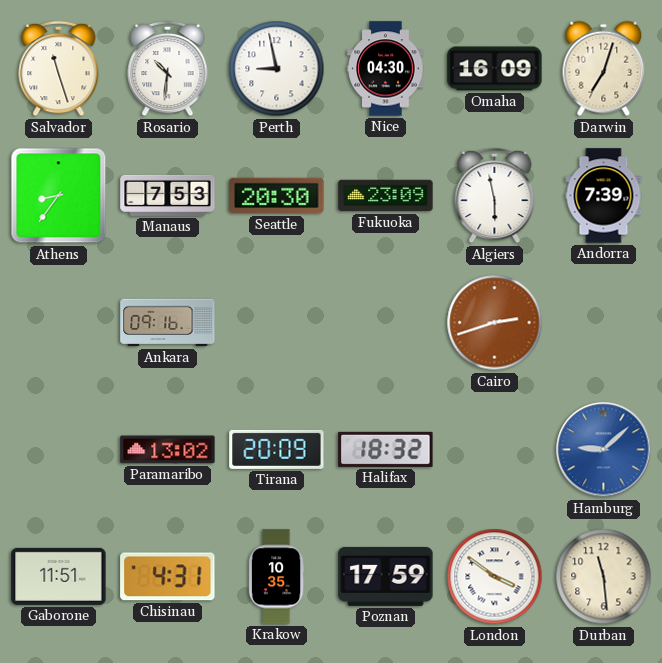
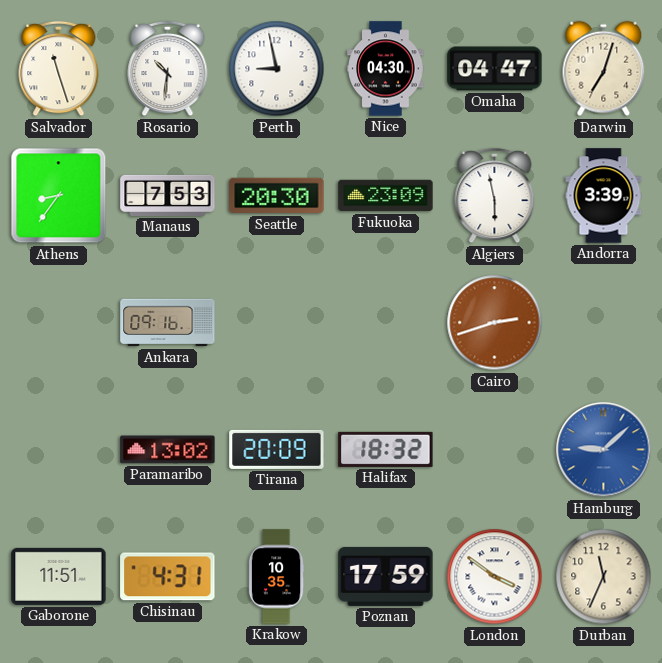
Omaha: 16:09 -> 04:47
Andorra: 7:39 -> 3:39
Durban: 11:29 -> 11:34
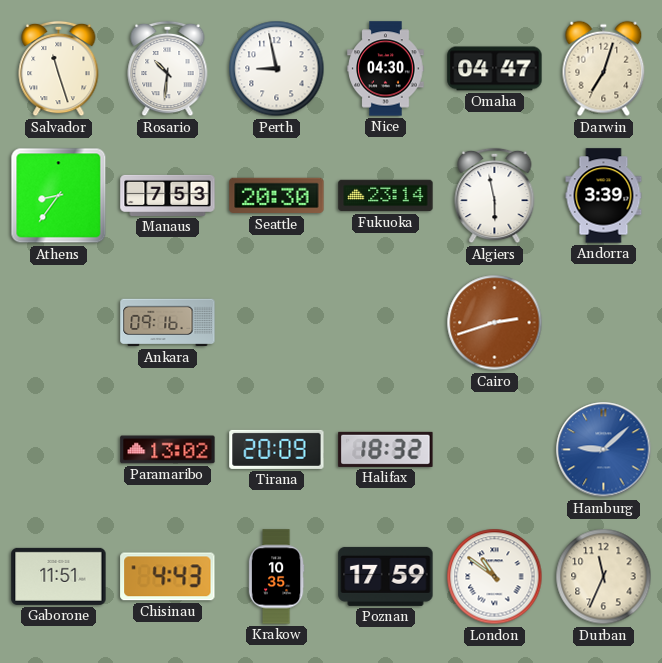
Fukuoka: 23:09 -> 23:14
Chisinau: 4:31 -> 4:43
London: 3:51 -> 10:51
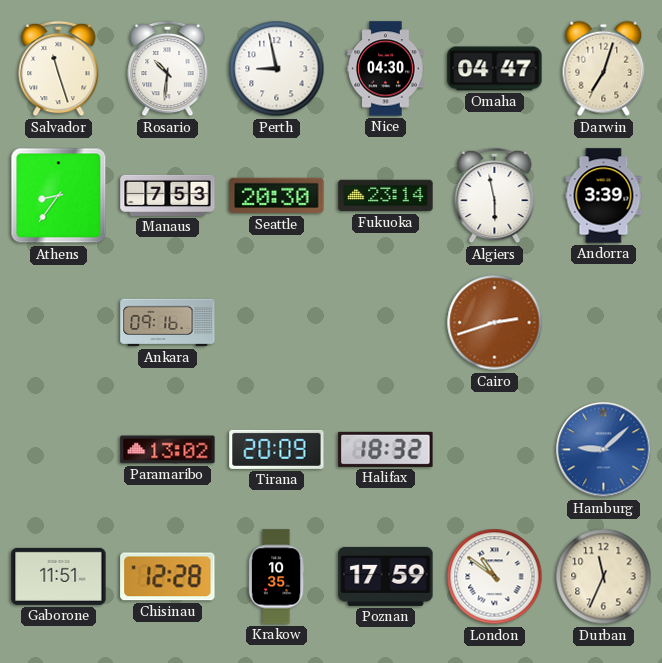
Chisinau: 4:43 -> 12:28
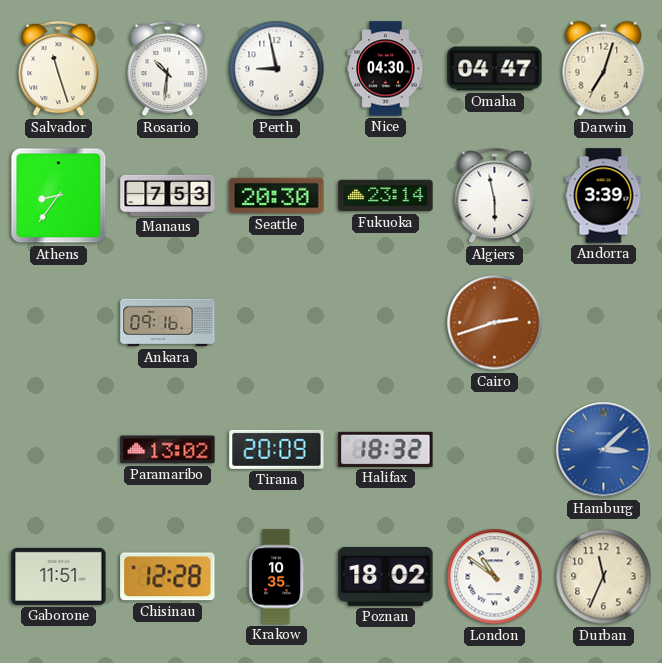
Hamburg: 9:08 -> 3:08
Poznan: 17:59 -> 18:02
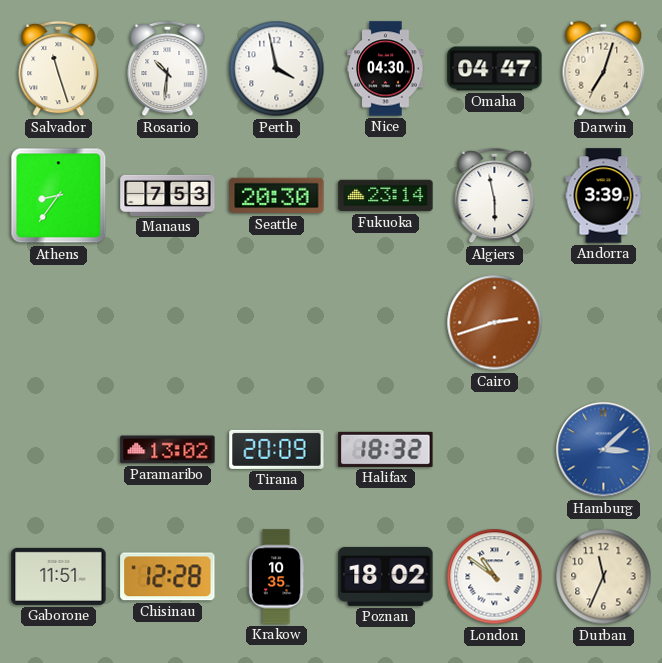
Perth: 8:58 -> 3:58
Ankara: 09:16 -> none
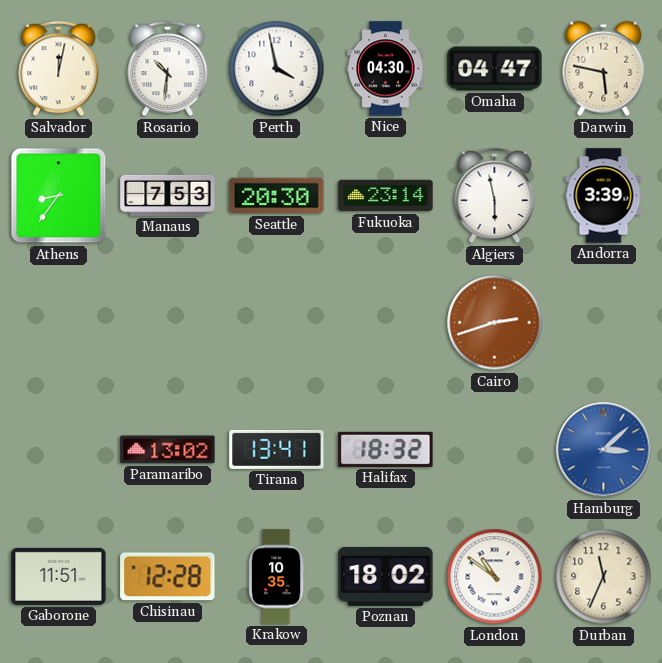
Salvador: 11:27 -> 12:02
Darwin: 7:03 -> 5:47
Tirana: 20:09 -> 13:41
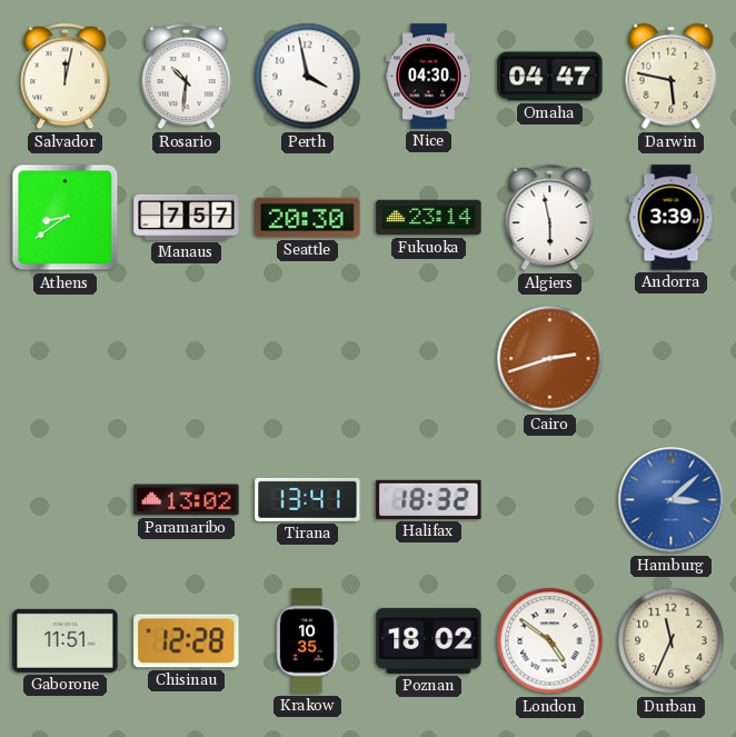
Athens: 8:36 -> 8:39
Manaus: 7:53 -> 7:57
London: 10:51 -> 4:51
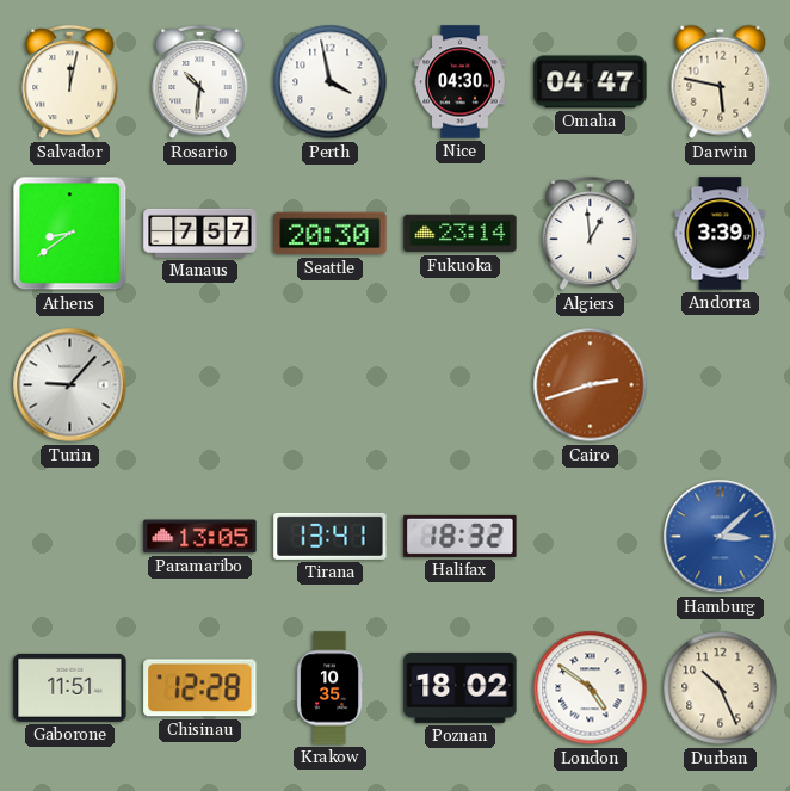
Algiers: 5:58 -> 12:59
Turin: none -> 9:07
Paramaribo: 13:02 -> 13:05
Durban: 11:34 -> 10:26
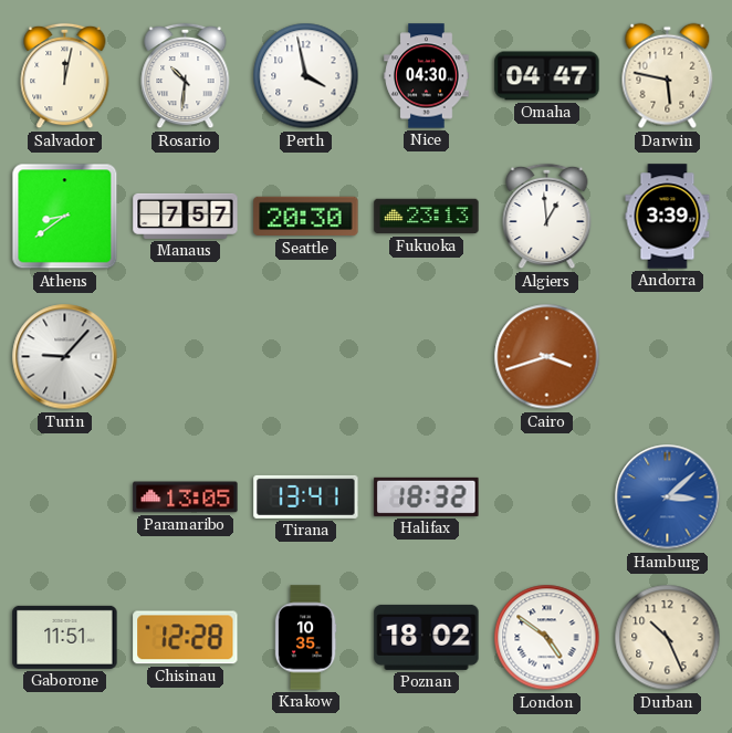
Fukuoka: 23:14 -> 23:13
Cairo: 2:42 -> 3:42
